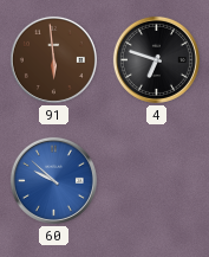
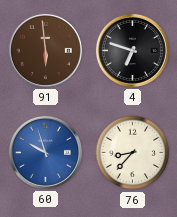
60: 9:52 -> 9:57
76: none -> 8:37
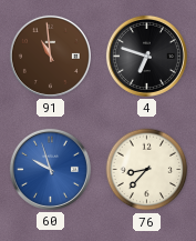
91: 5:59 -> 10:59
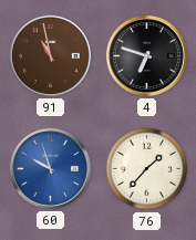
91: 10:59 -> 10:58
76: 8:37 -> 1:37
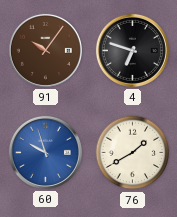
91: 10:58 -> 10:06
76: 1:37 -> 1:40
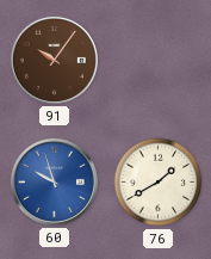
4: 6:48 -> none
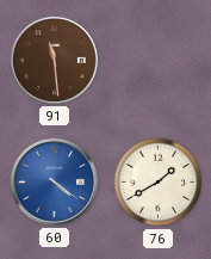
91: 10:06 -> 11:29
60: 9:57 -> 4:21
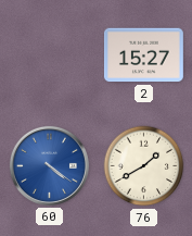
91: 11:29 -> none
2: none -> 15:27
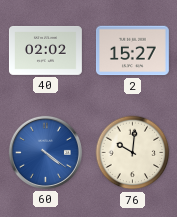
40: none -> 02:02
76: 1:40 -> 10:01
